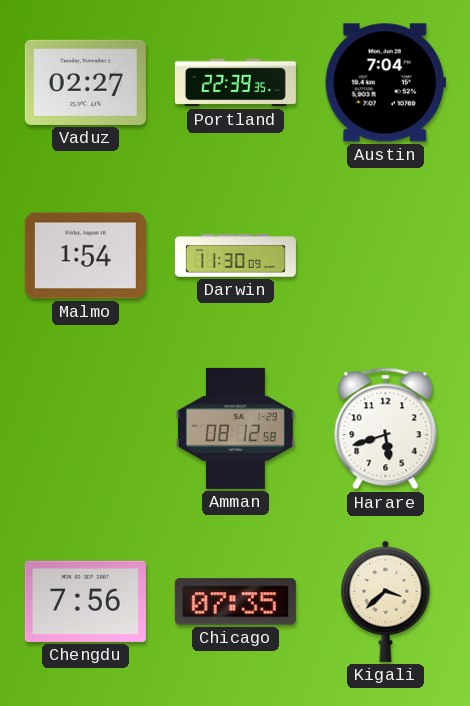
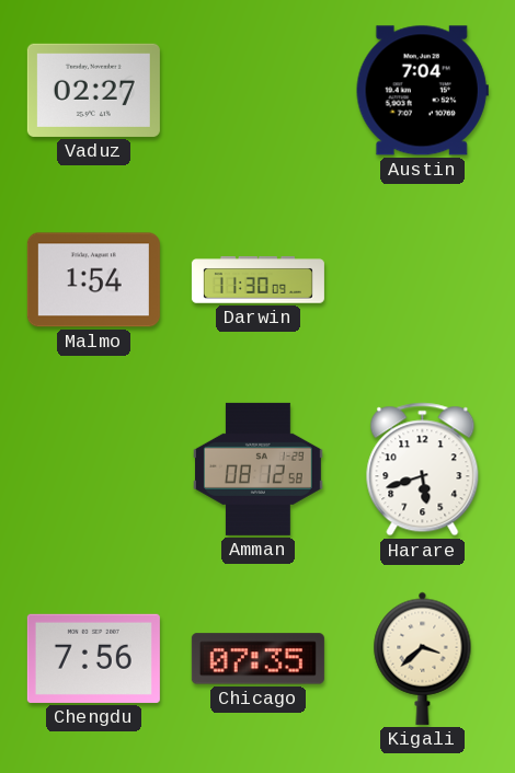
Portland: 22:39 -> none
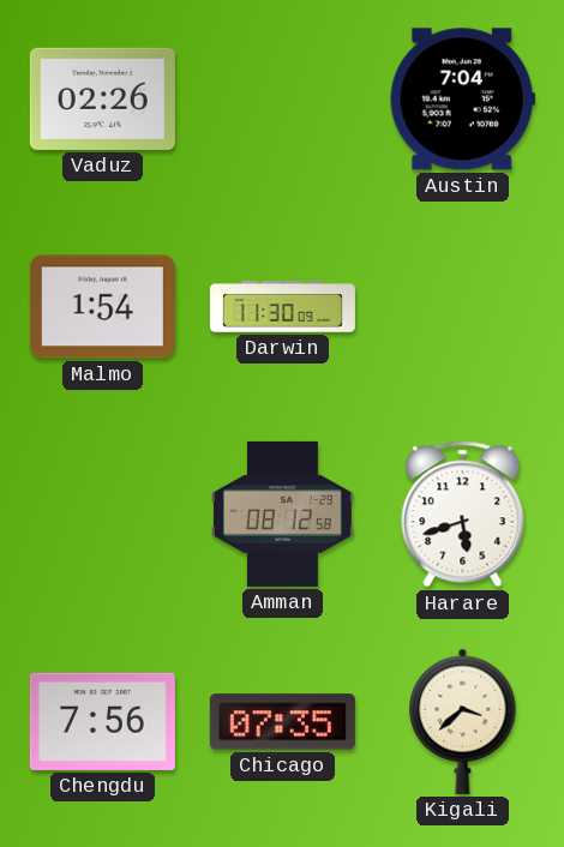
Vaduz: 02:27 -> 02:26
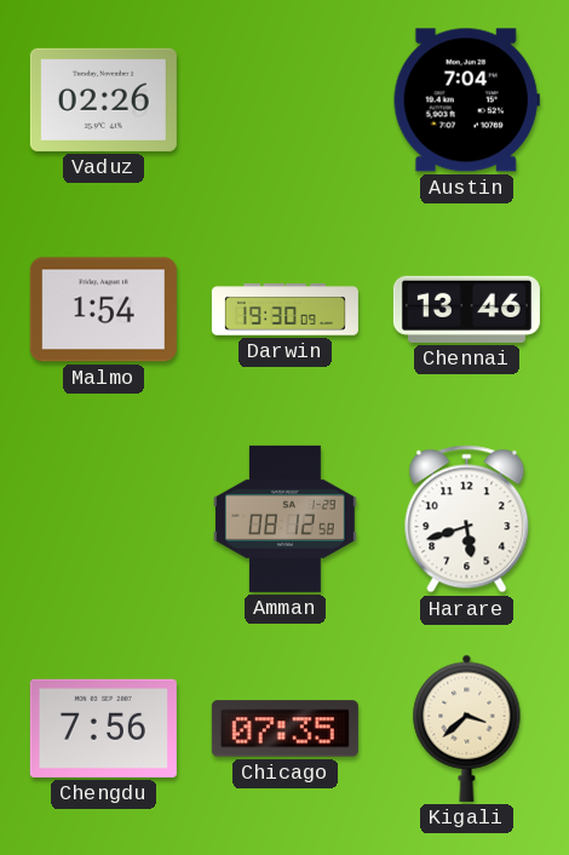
Darwin: 11:30 -> 19:30
Chennai: none -> 13:46
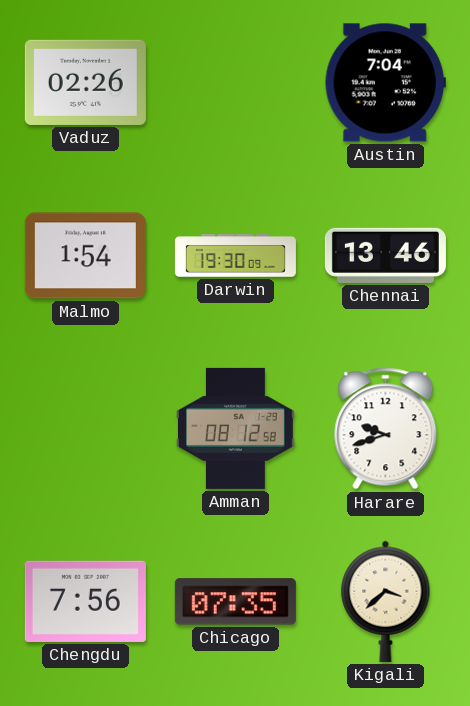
Harare: 5:42 -> 9:42
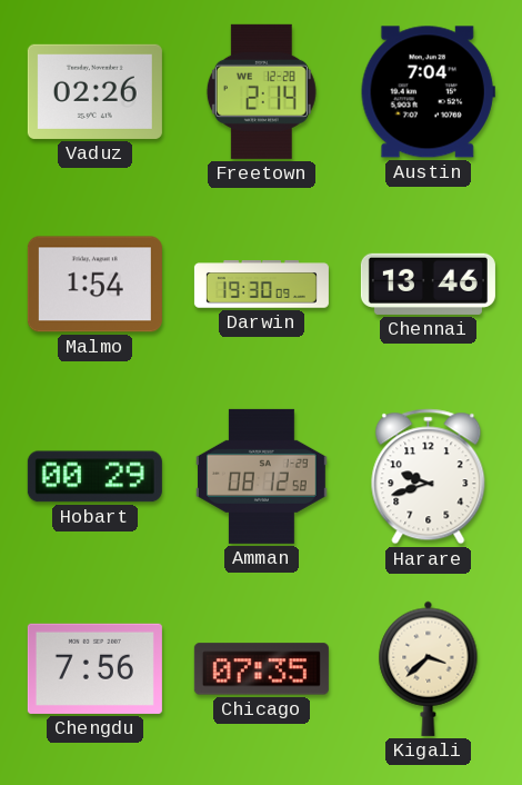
Freetown: none -> 2:14
Hobart: none -> 00:29
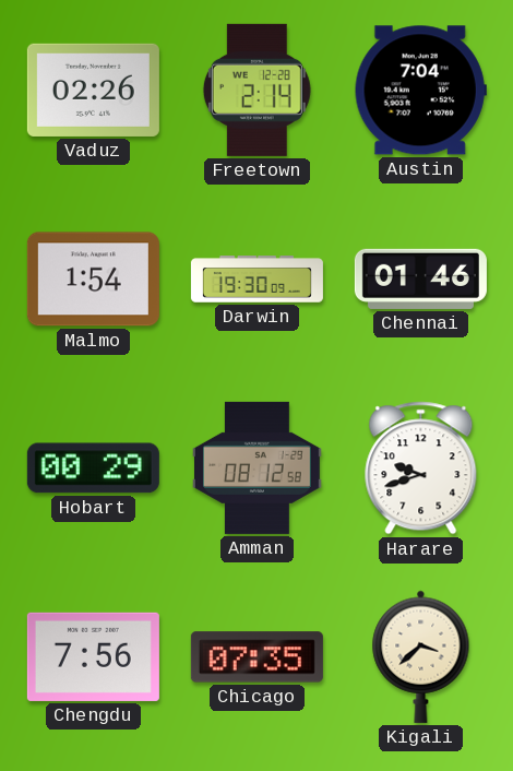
Chennai: 13:46 -> 01:46
